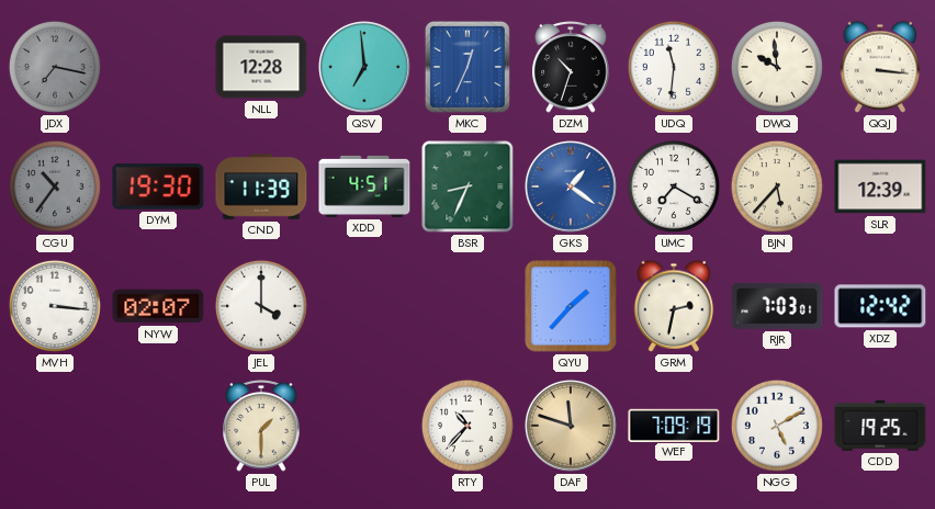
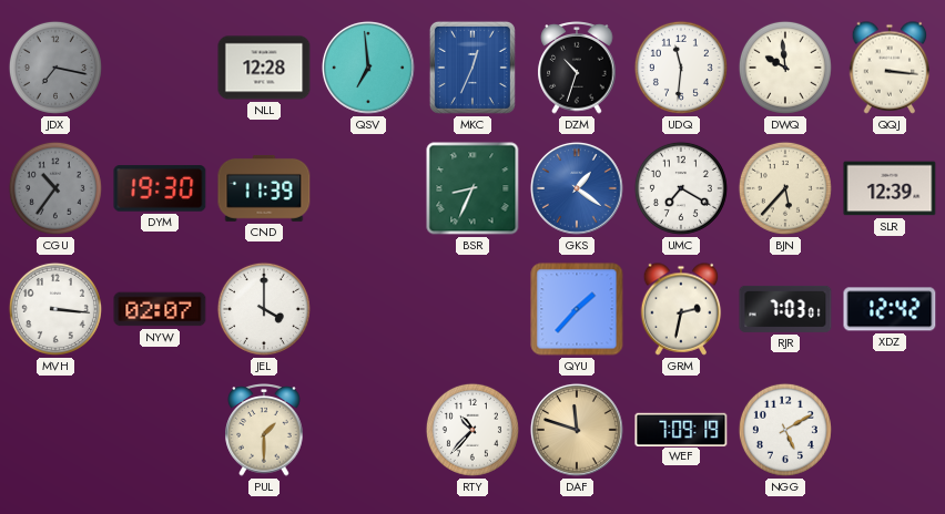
XDD: 4:51 -> none
CDD: 19:25 -> none
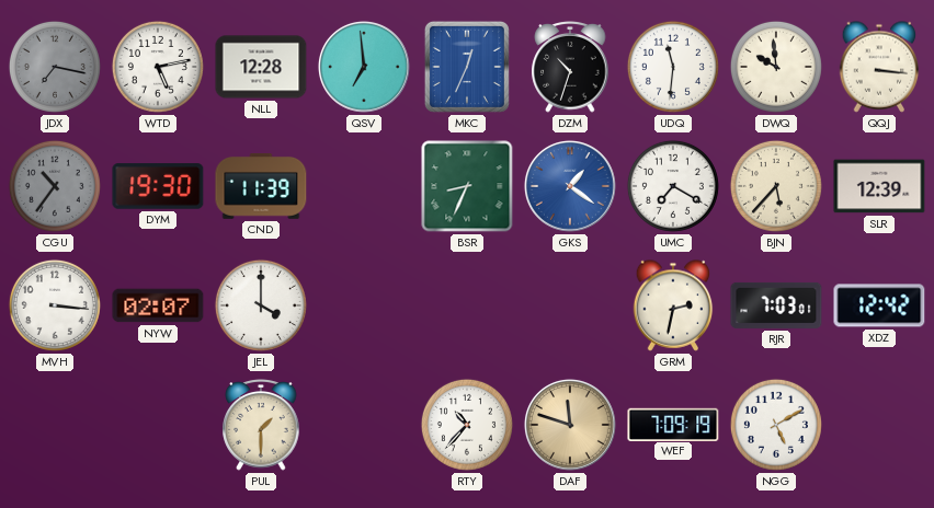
WTD: none -> 5:13
QYU: 1:37 -> none
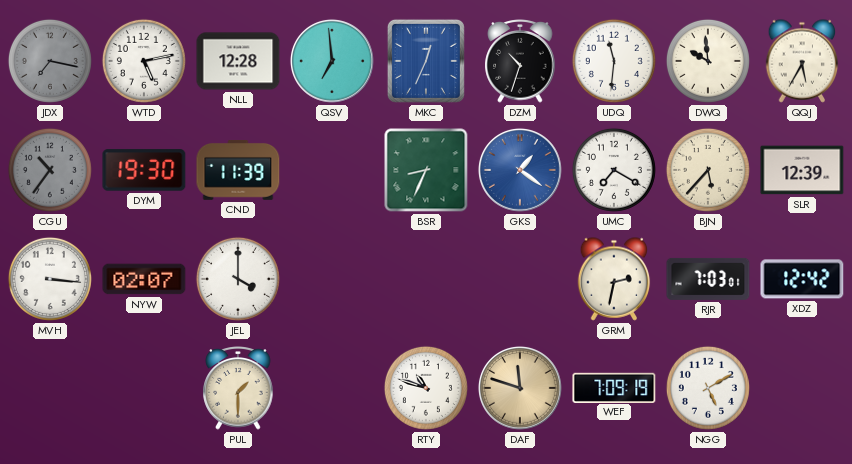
QQJ: 3:16 -> 5:35
RTY: 10:37 -> 10:48
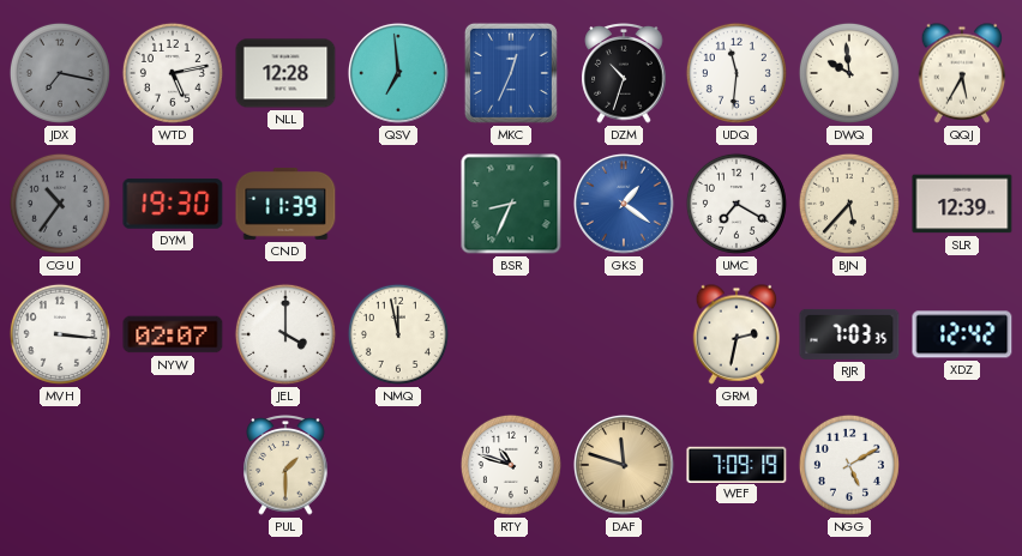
NMQ: none -> 11:58
RJR: 7:03:01 -> 7:03:35
